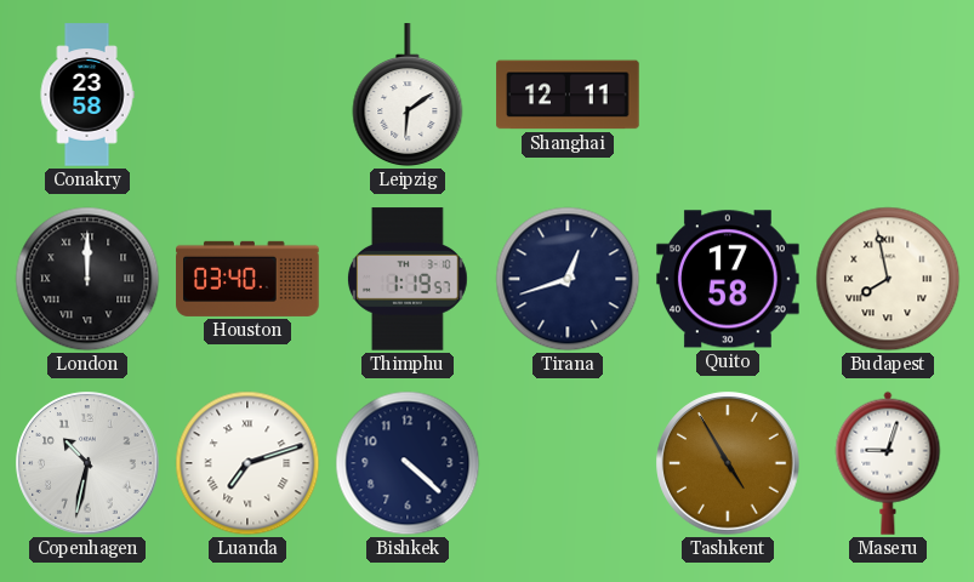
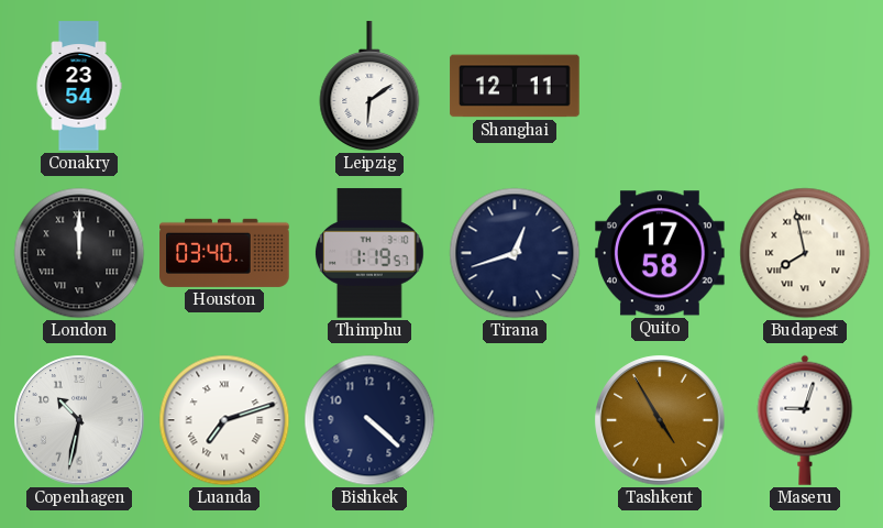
Conakry: 23:58 -> 23:54
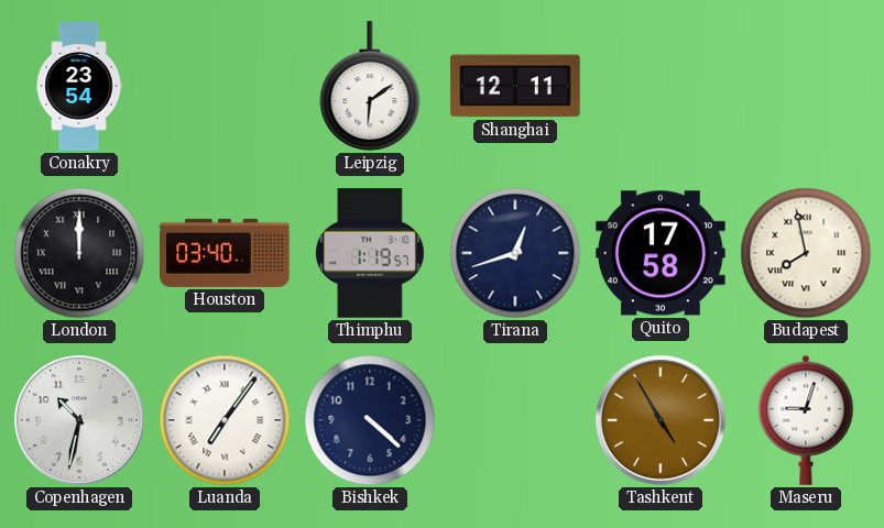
Luanda: 7:12 -> 7:06
